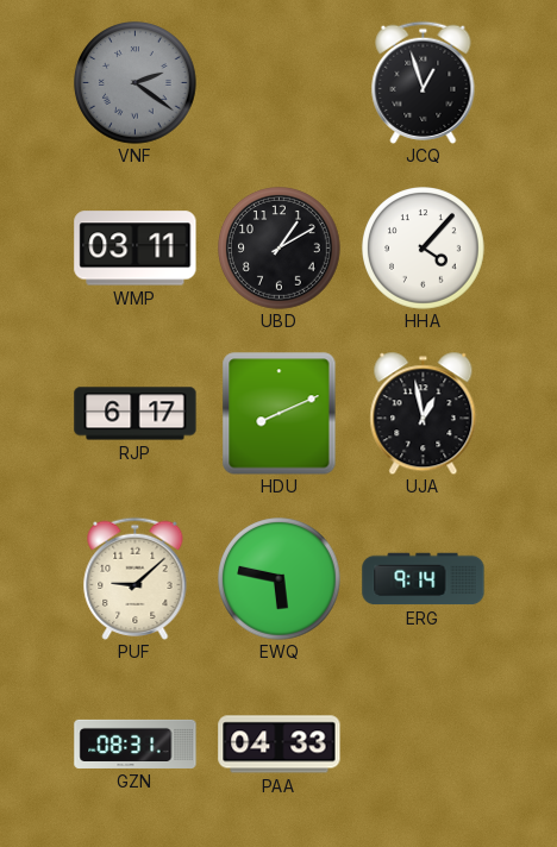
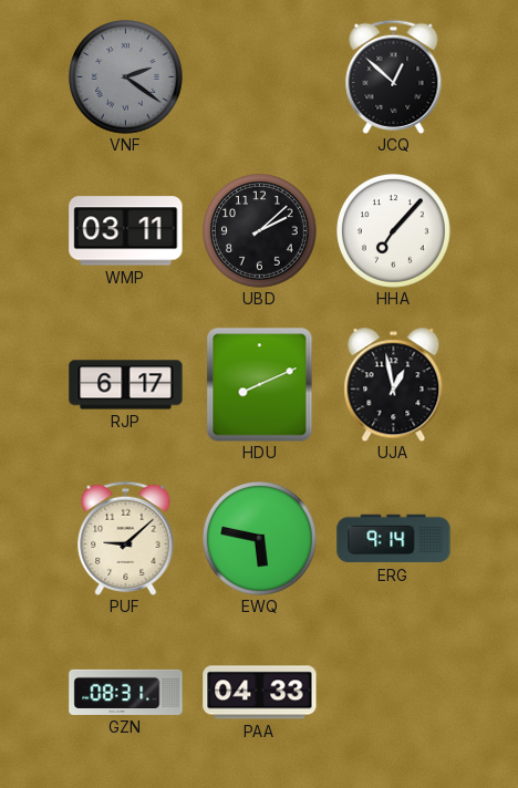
JCQ: 12:57 -> 12:52
UBD: 1:10 -> 2:08
HHA: 4:07 -> 7:07
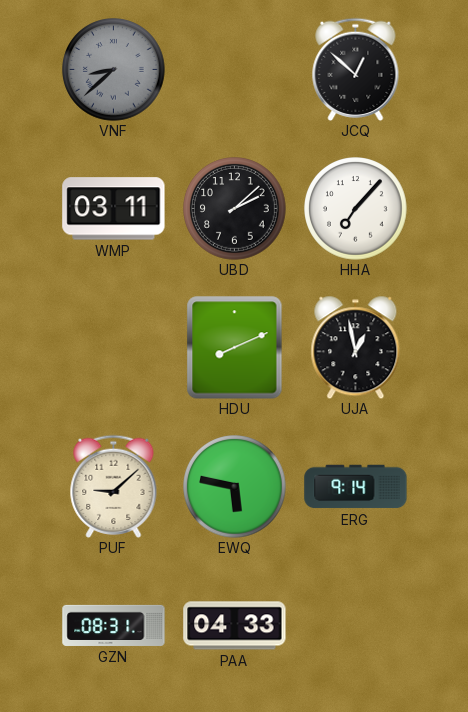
VNF: 2:21 -> 8:38
RJP: 6:17 -> none
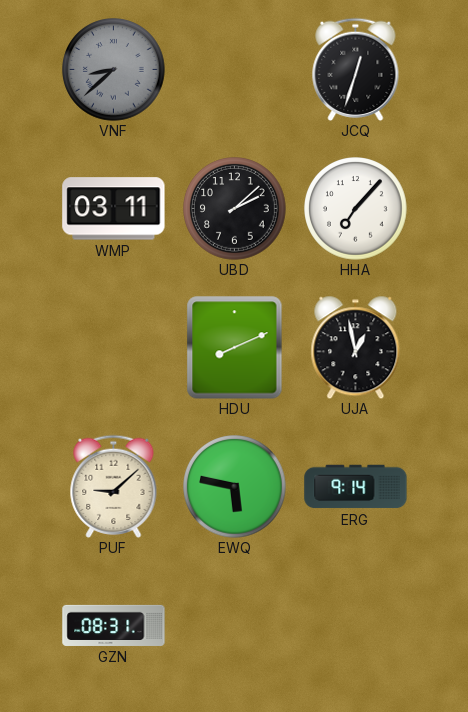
JCQ: 12:52 -> 12:33
PAA: 04:33 -> none
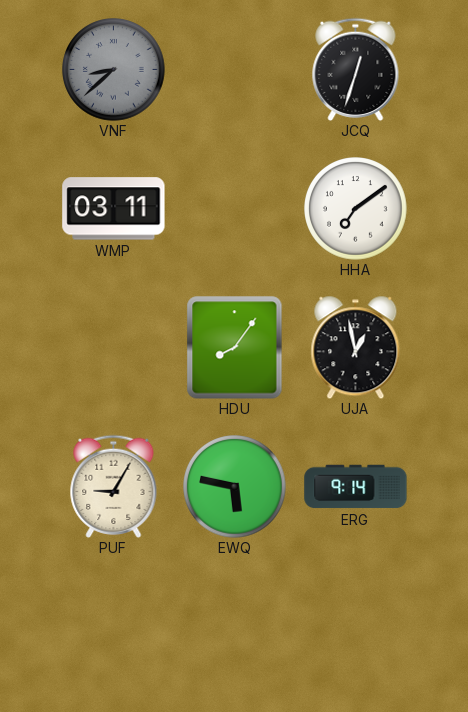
UBD: 2:08 -> none
HHA: 7:07 -> 7:09
HDU: 8:11 -> 8:06
PUF: 9:08 -> 9:05
GZN: 08:31 -> none
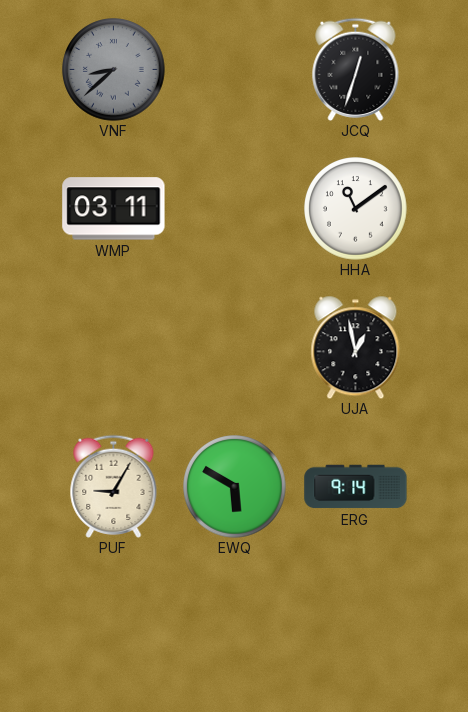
HHA: 7:09 -> 11:09
HDU: 8:06 -> none
EWQ: 5:47 -> 5:50
